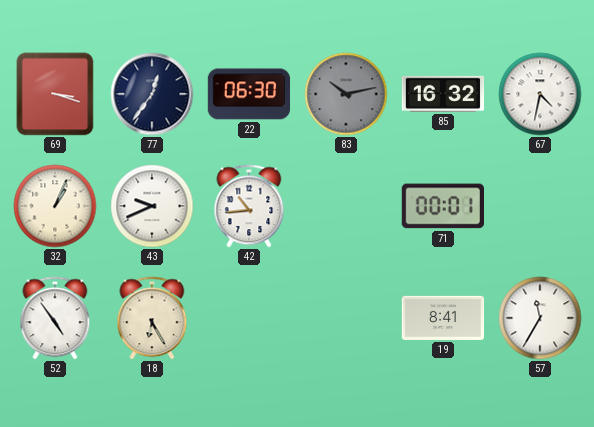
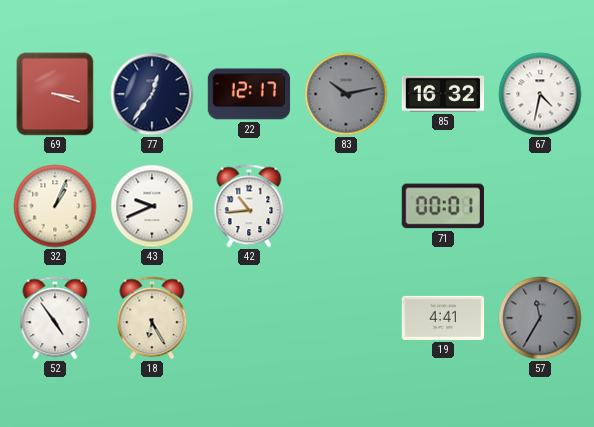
22: 06:30 -> 12:17
19: 8:41 -> 4:41
57 dial: white -> grey
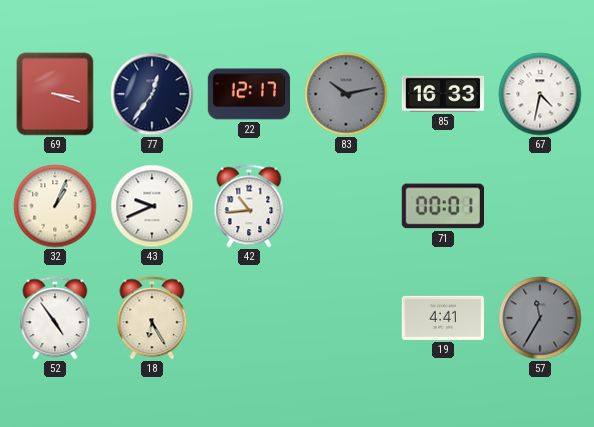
85: 16:32 -> 16:33
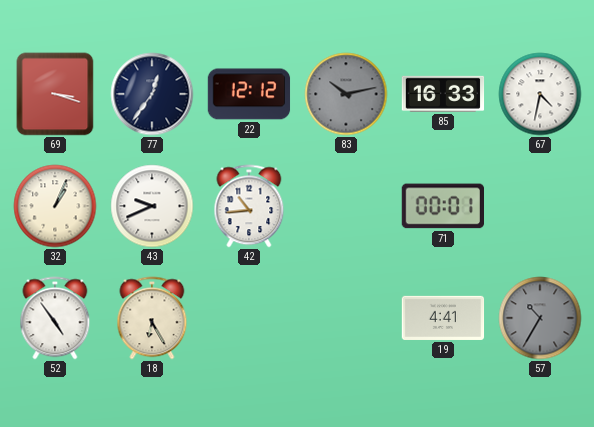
22: 12:17 -> 12:12
57: 11:35 -> 10:35
